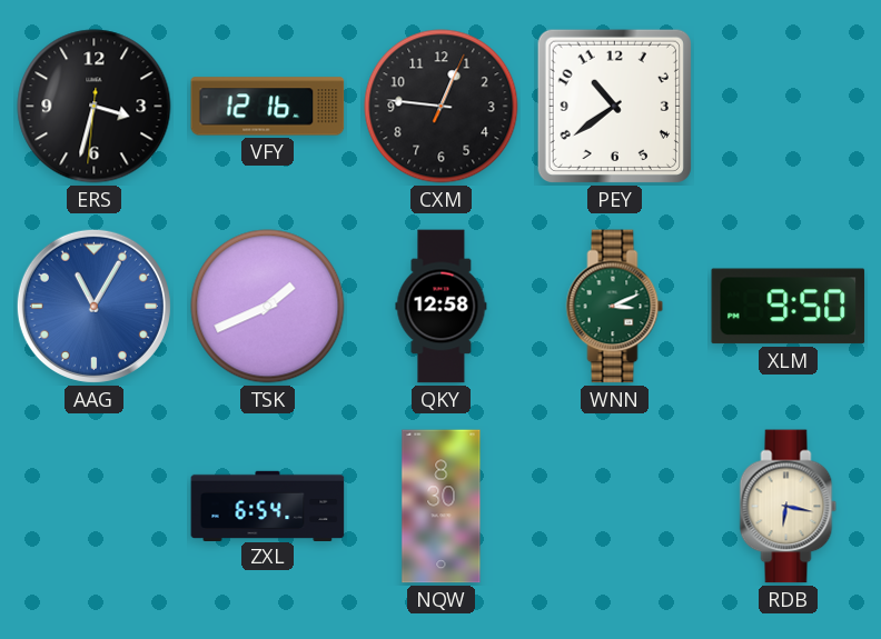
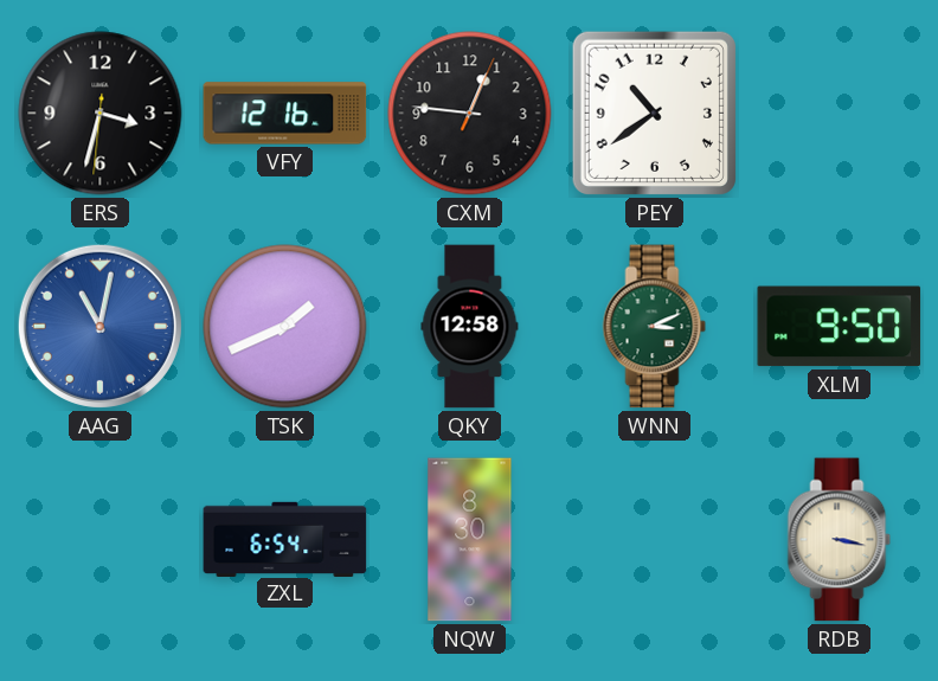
AAG: 11:05 -> 11:02
RDB: 6:17 -> 3:17
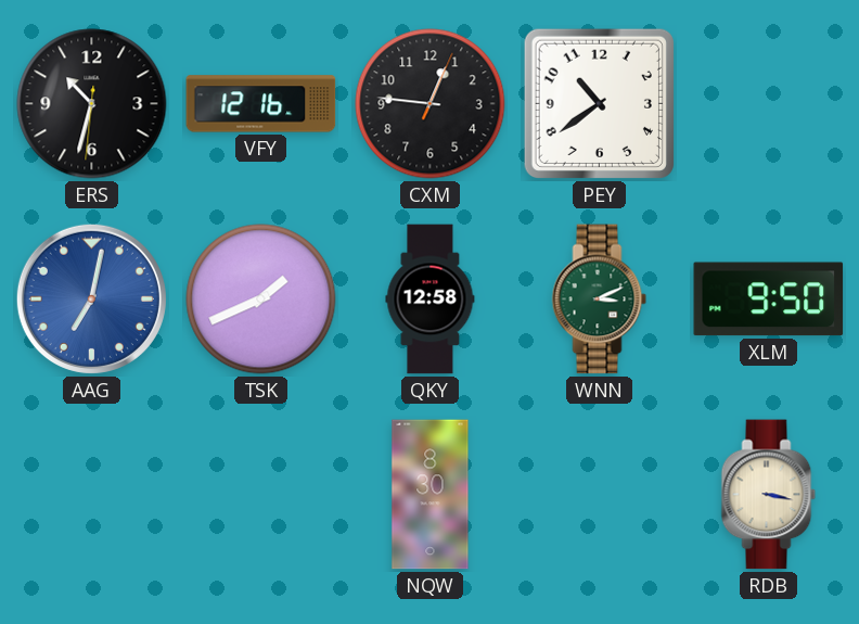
ERS: 3:32 -> 10:32
AAG: 11:02 -> 7:02
ZXL: 6:54 -> none
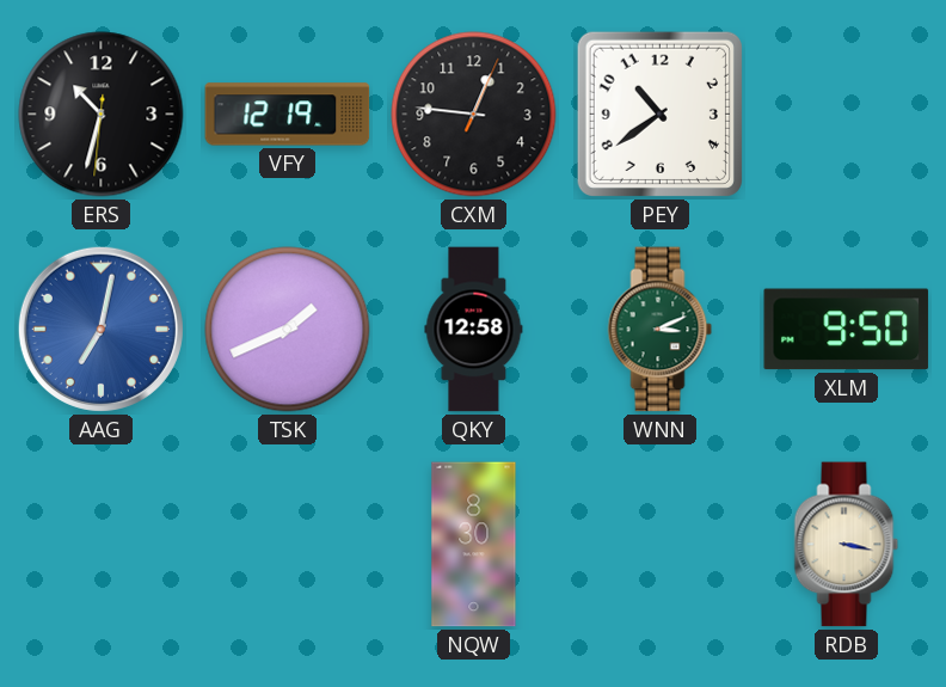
VFY: 12:16 -> 12:19
